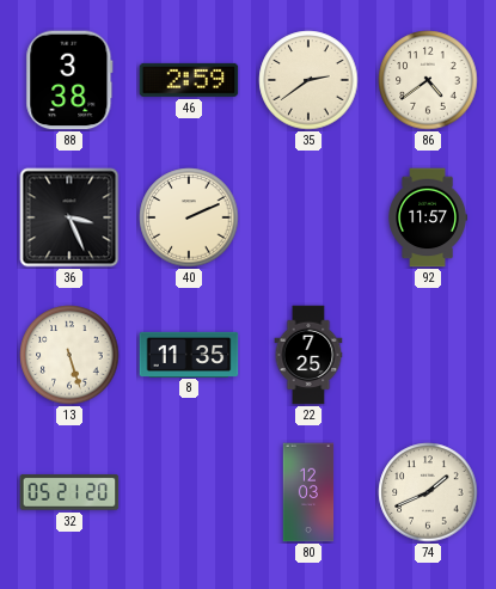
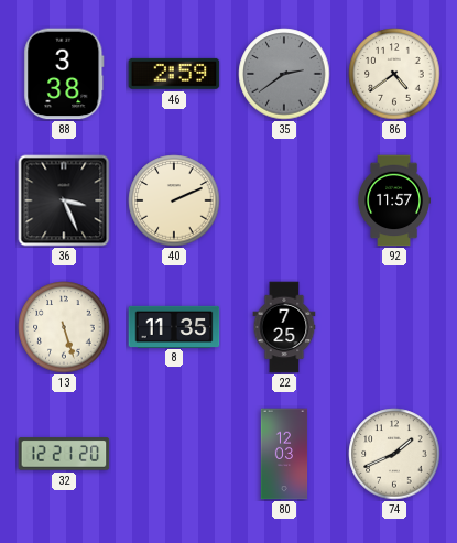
35 dial: cream -> grey
32: 05:21 -> 12:21
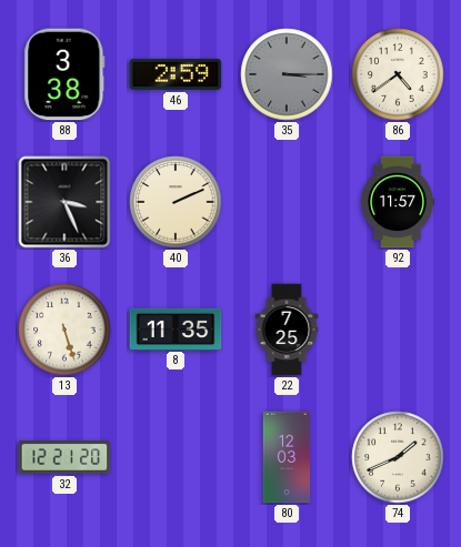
35: 2:39 -> 3:15
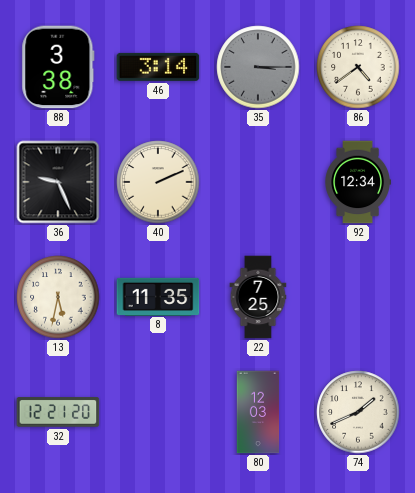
46: 2:59 -> 3:14
36: 3:26 -> 9:26
92: 11:57 -> 12:34
13: 5:27 -> 5:32
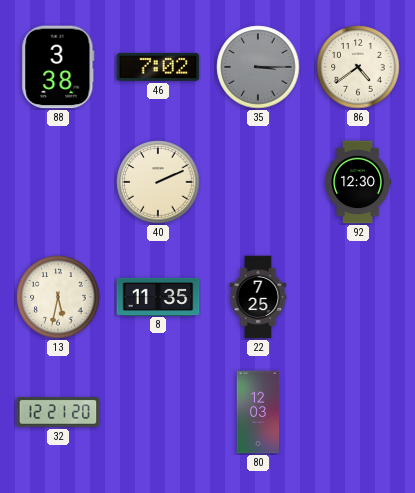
46: 3:14 -> 7:02
36: 9:26 -> none
92: 12:34 -> 12:30
74: 1:41 -> none
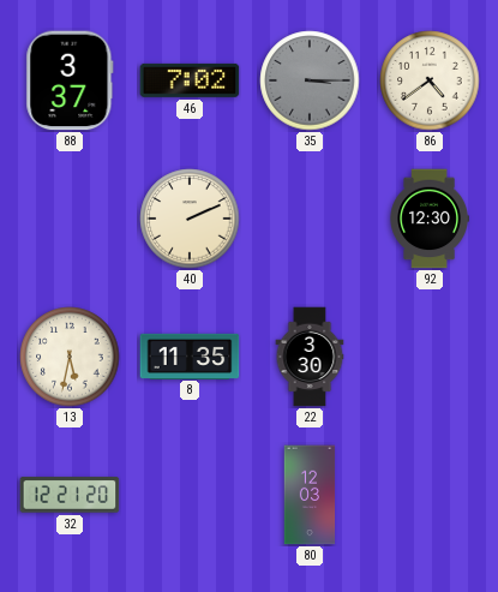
88: 3:38 -> 3:37
22: 7:25 -> 3:30
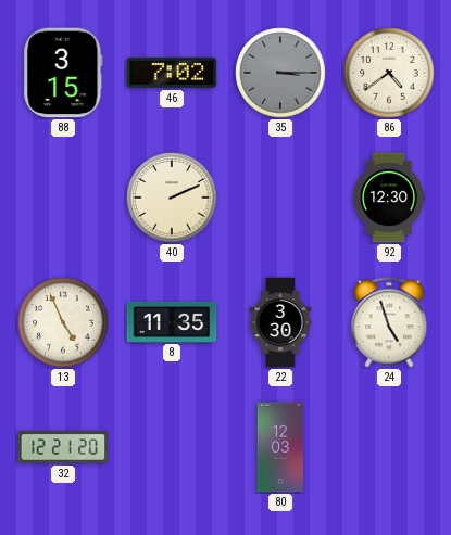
88: 3:37 -> 3:15
13: 5:32 -> 4:56
24: none -> 4:57
